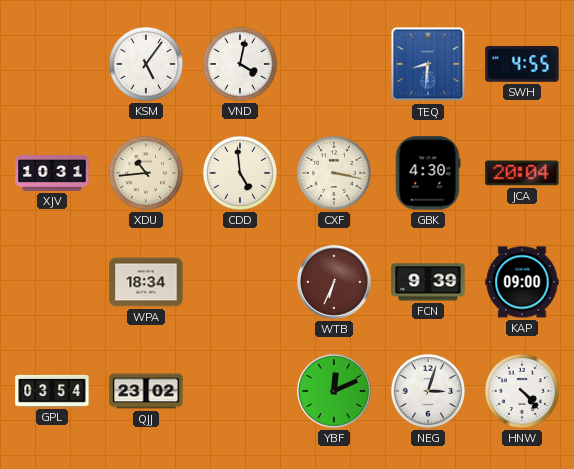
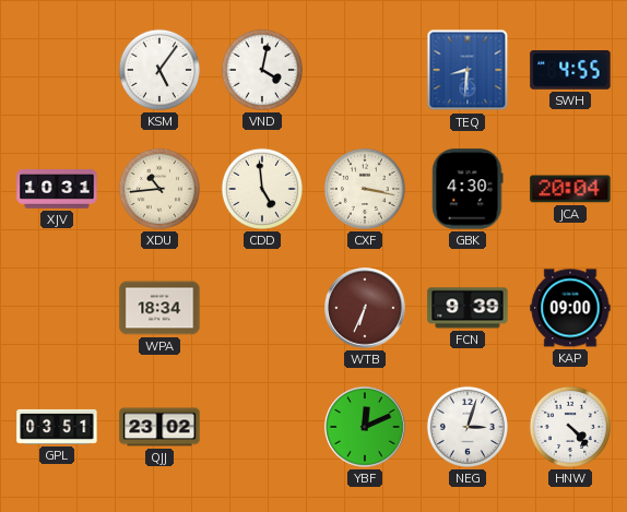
GPL: 03:54 -> 03:51
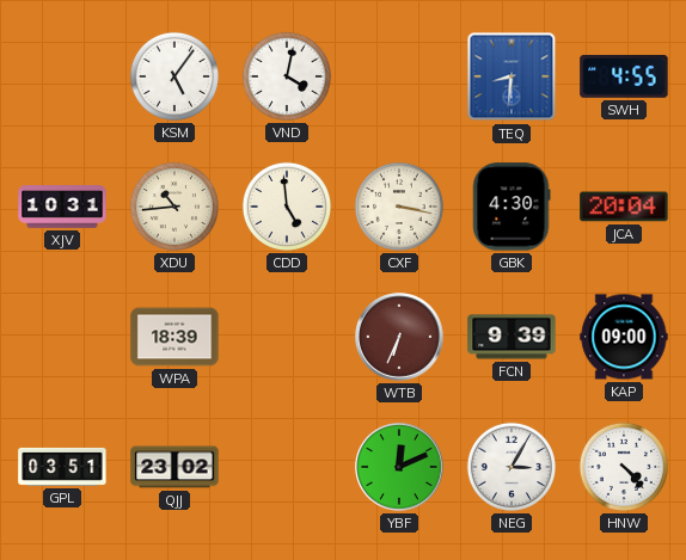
WPA: 18:34 -> 18:39
NEG: 3:03 -> 3:05
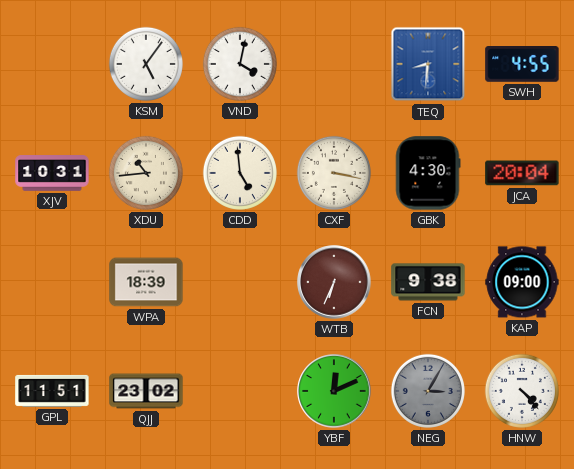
FCN: 9:39 -> 9:38
GPL: 03:51 -> 11:51
NEG dial: white -> grey
